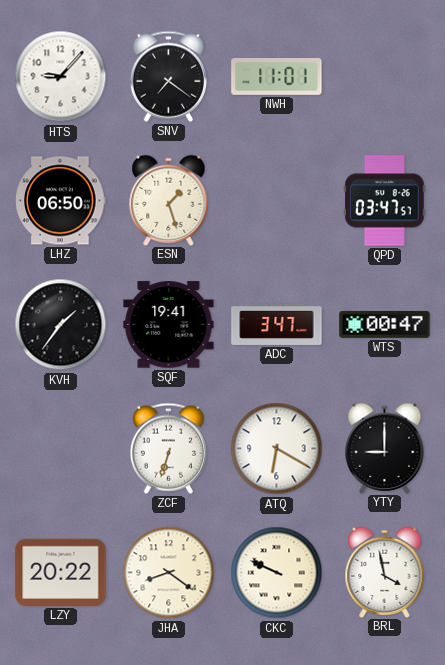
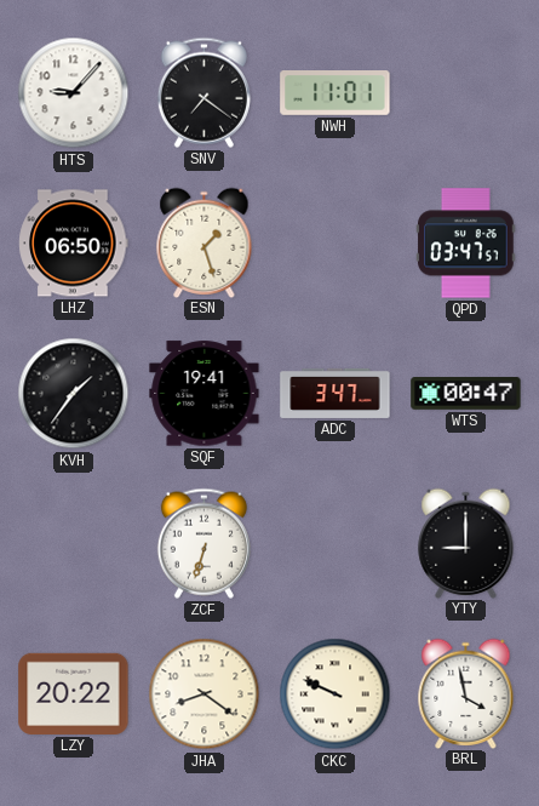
ATQ: 6:20 -> none
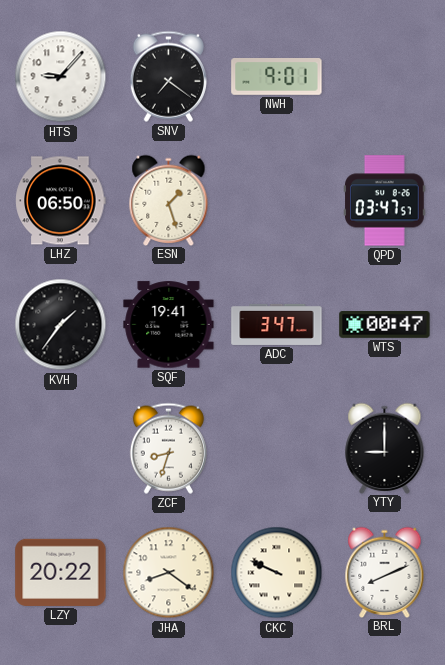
NWH: 11:01 -> 9:01
ZCF: 6:33 -> 8:33
BRL: 3:58 -> 8:11
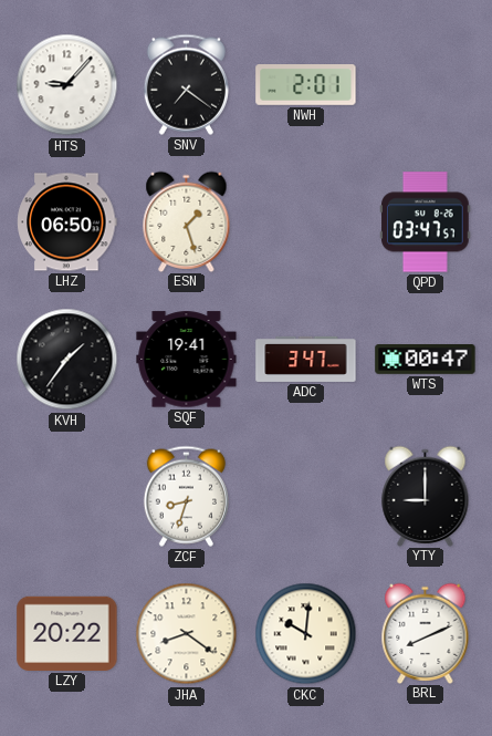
NWH: 9:01 -> 2:01
CKC: 9:49 -> 10:01
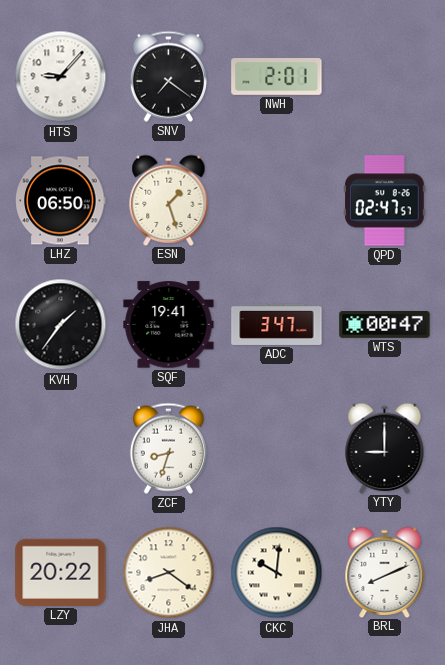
QPD: 03:47 -> 02:47
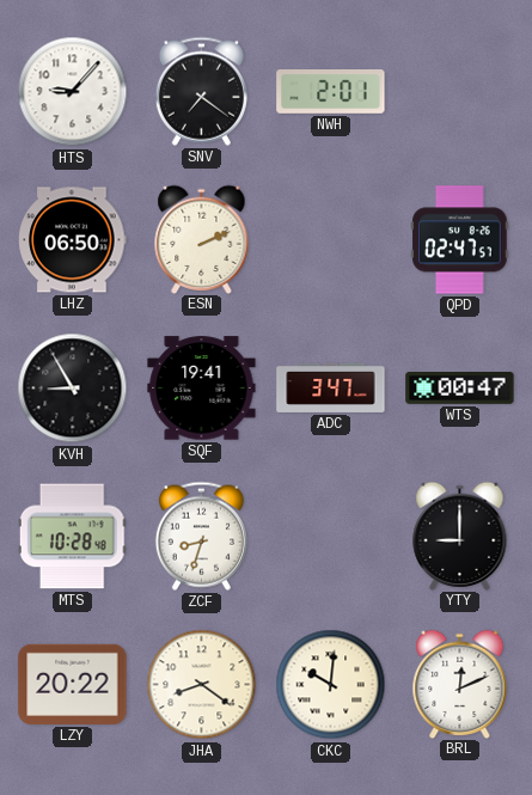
ESN: 1:27 -> 2:11
KVH: 1:36 -> 8:55
MTS: none -> 10:28
BRL: 8:11 -> 12:11
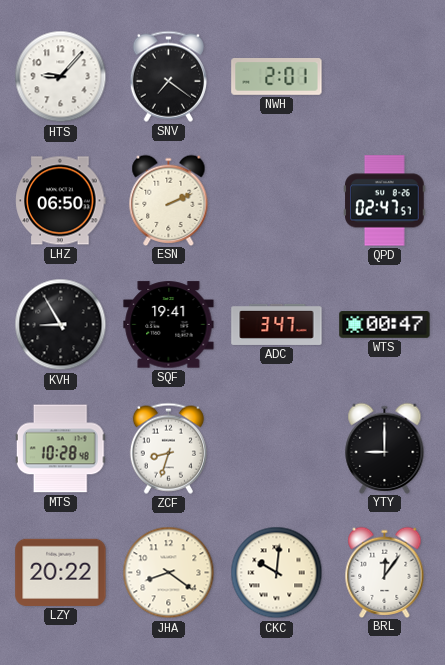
BRL: 12:11 -> 12:06
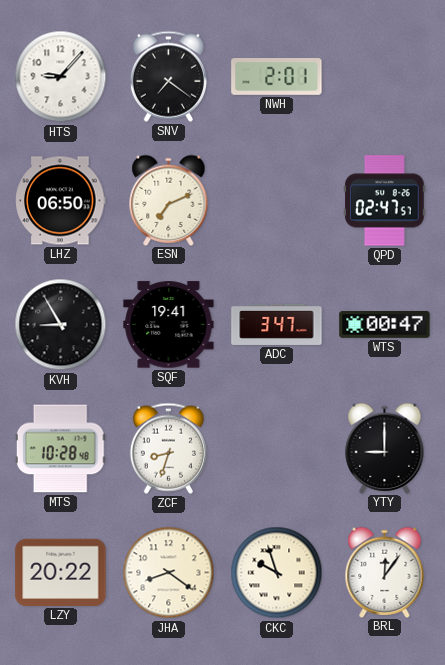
ESN: 2:11 -> 7:11
CKC: 10:01 -> 9:57
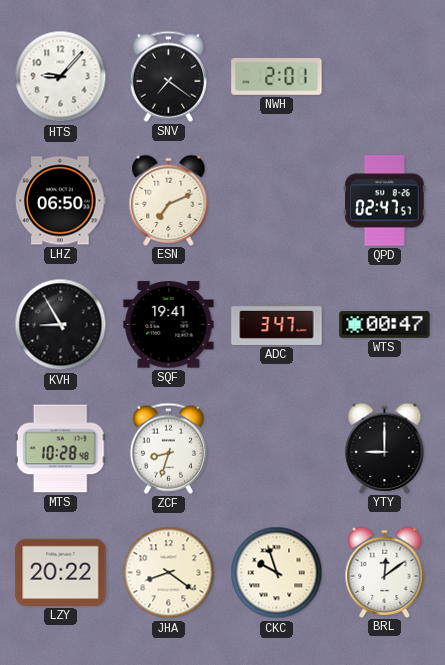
BRL: 12:06 -> 12:09
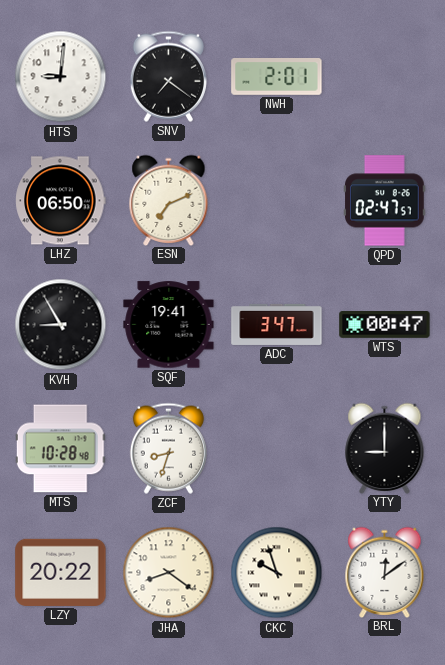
HTS: 9:07 -> 9:01
